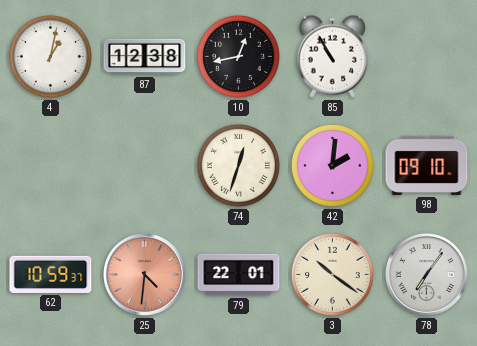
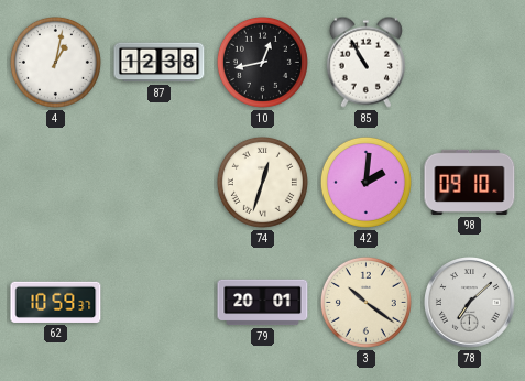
25: 4:31 -> none
79: 22:01 -> 20:01
78: 7:06 -> 7:08
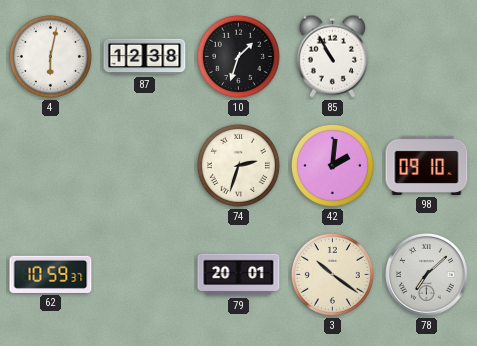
4: 1:02 -> 6:02
10: 12:43 -> 1:33
74: 12:33 -> 2:33
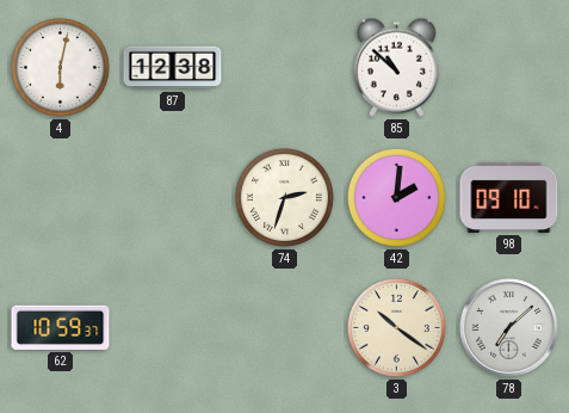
10: 1:33 -> none
85: 10:55 -> 10:52
79: 20:01 -> none
